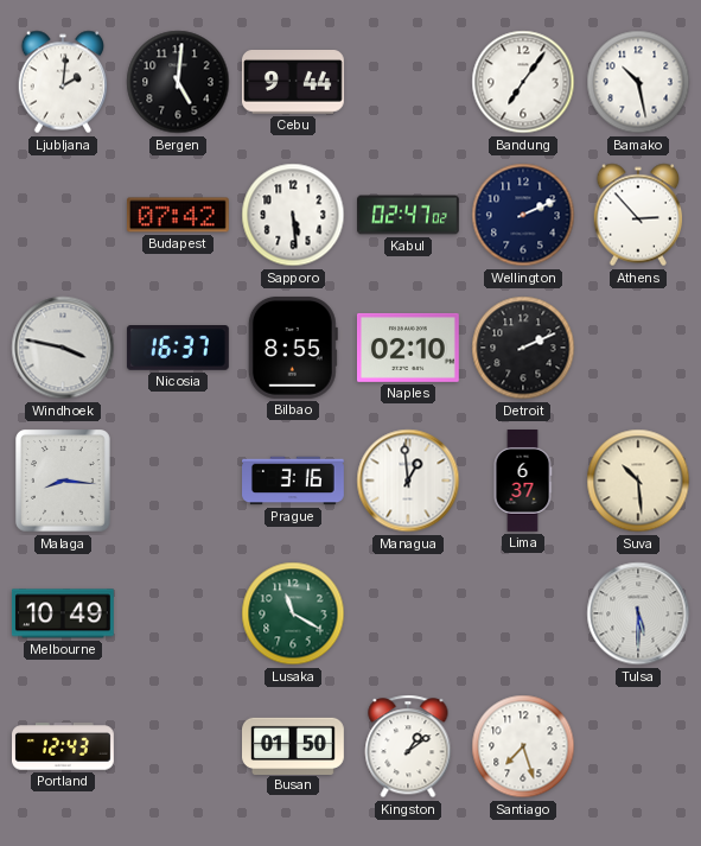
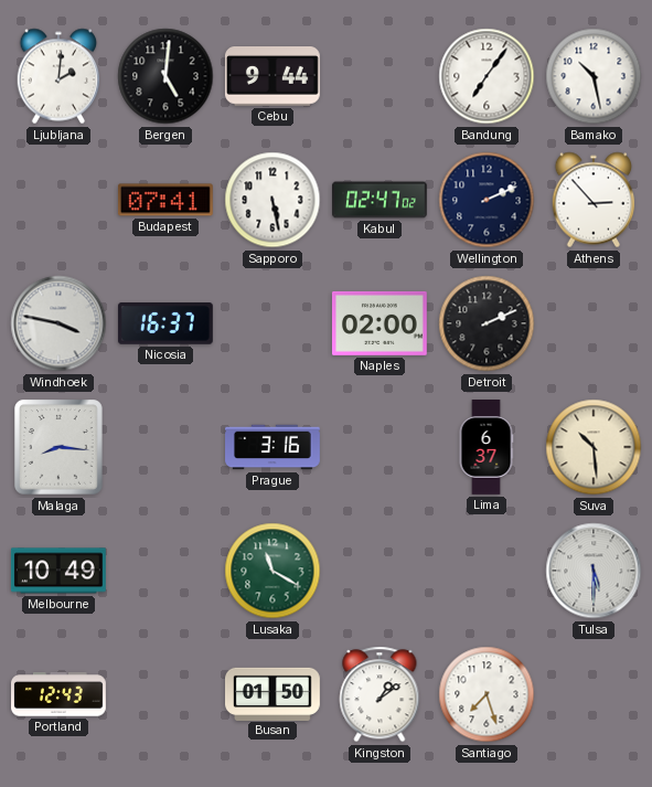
Budapest: 07:42 -> 07:41
Sapporo: 5:29 -> 5:28
Bilbao: 8:55 -> none
Naples: 02:10 -> 02:00
Managua: 12:59 -> none
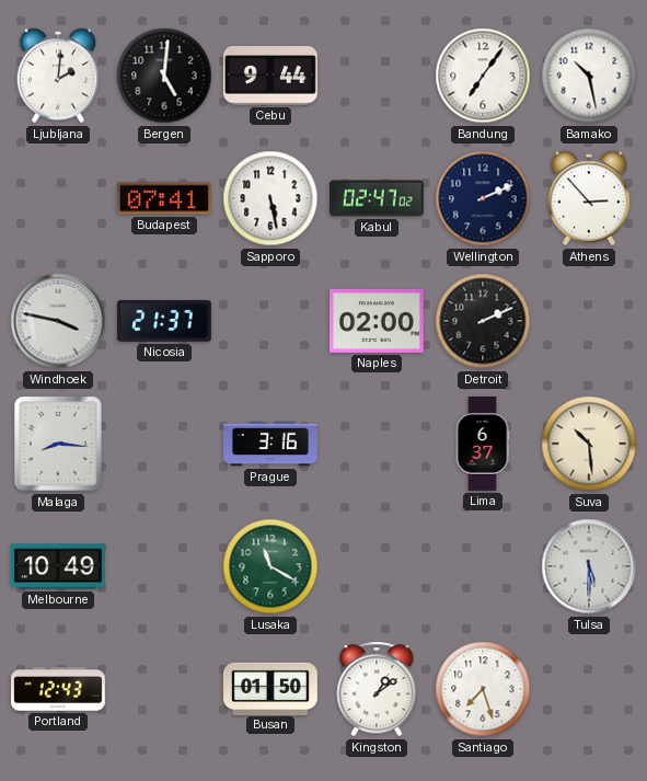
Nicosia: 16:37 -> 21:37
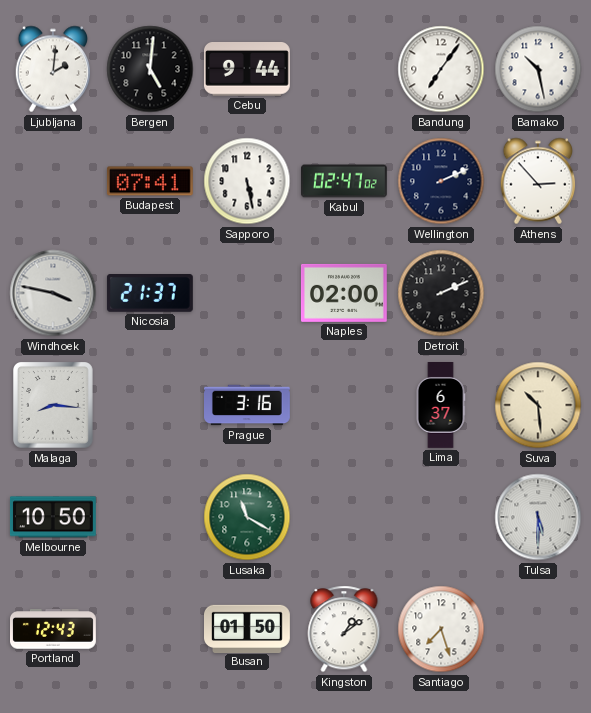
Melbourne: 10:49 -> 10:50
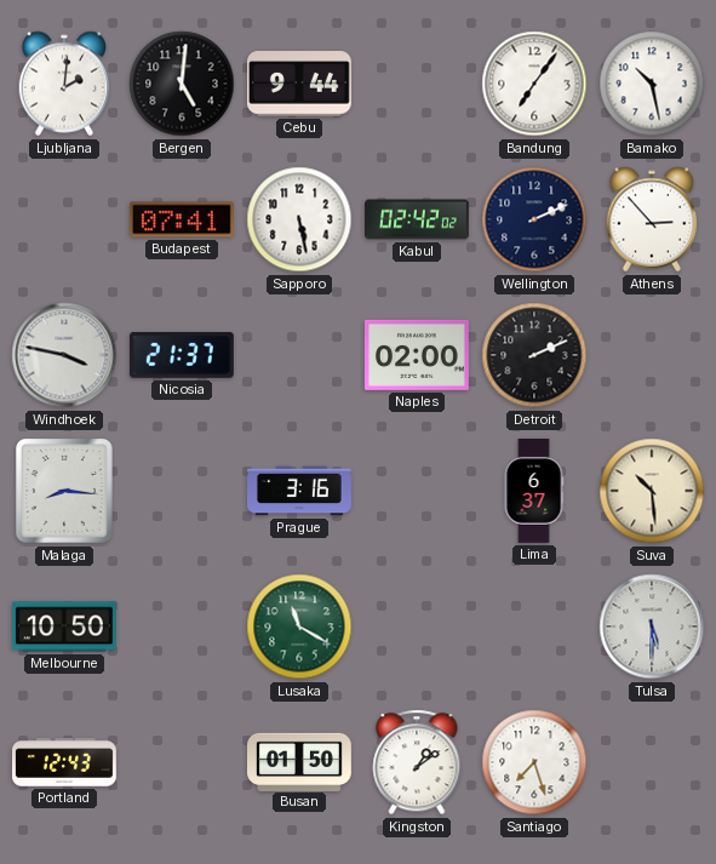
Kabul: 02:47 -> 02:42
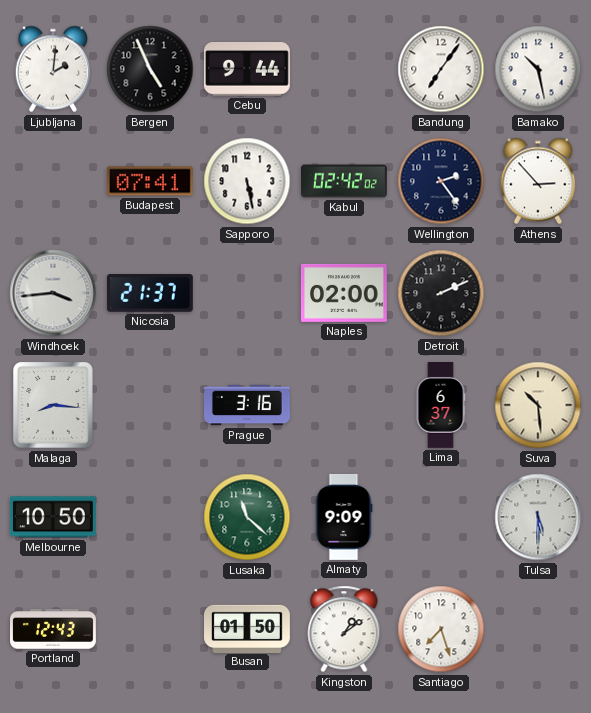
Bergen: 5:01 -> 4:56
Wellington: 2:11 -> 2:24
Windhoek: 3:47 -> 3:44
Lusaka: 11:20 -> 11:22
Almaty: none -> 9:09
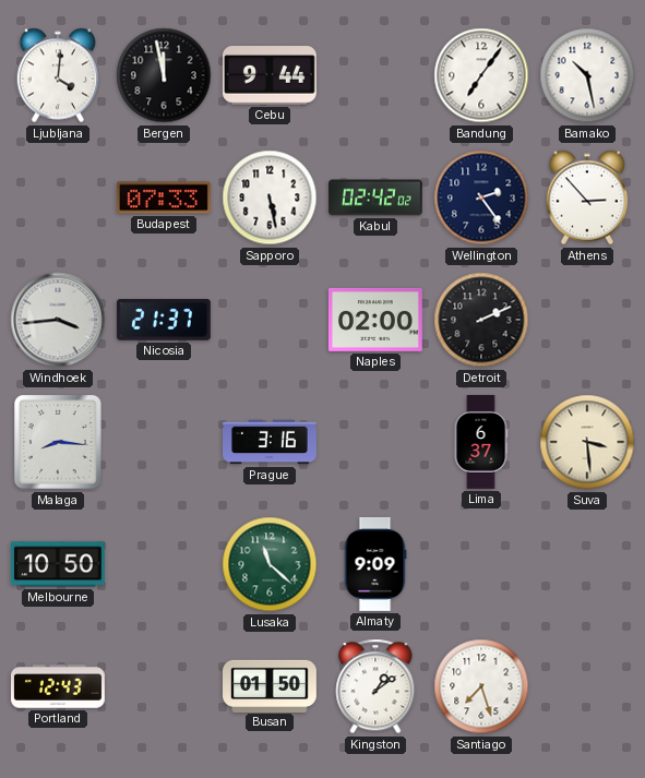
Ljubljana: 2:01 -> 4:01
Bergen: 4:56 -> 11:58
Budapest: 07:41 -> 07:33
Suva: 10:29 -> 3:29
Tulsa: 5:30 -> none
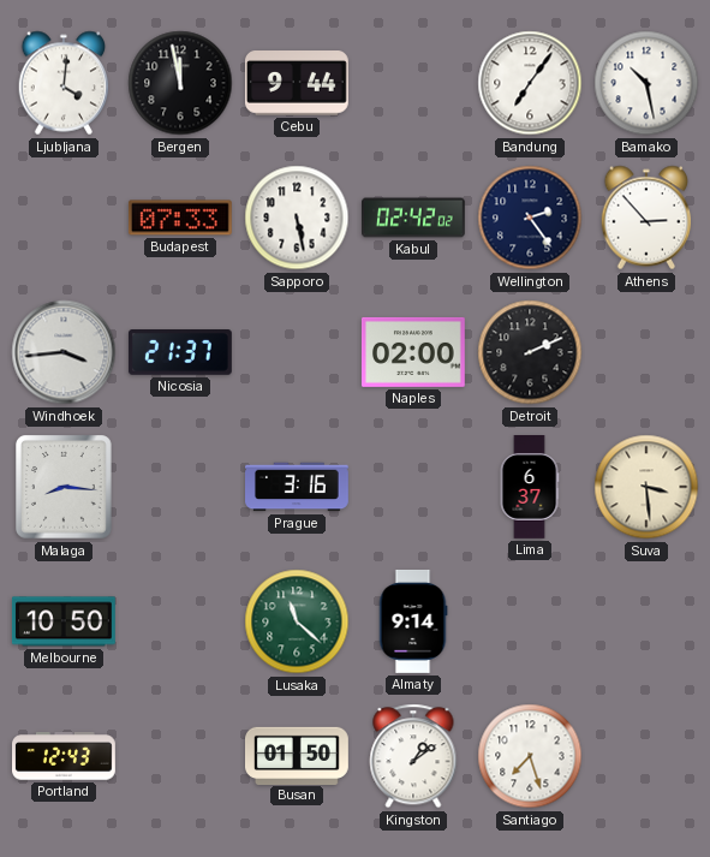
Almaty: 9:09 -> 9:14
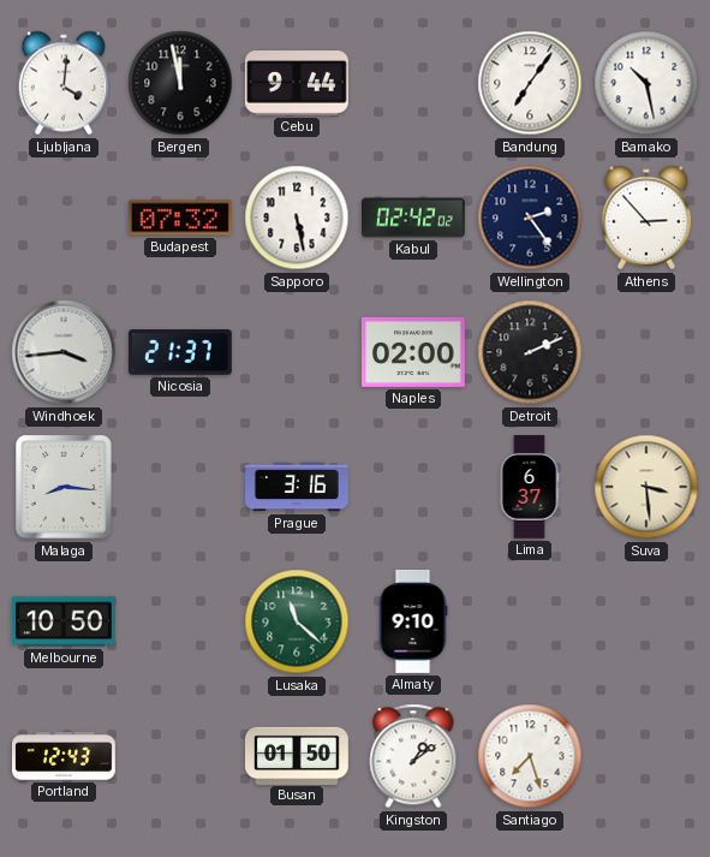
Budapest: 07:33 -> 07:32
Almaty: 9:14 -> 9:10
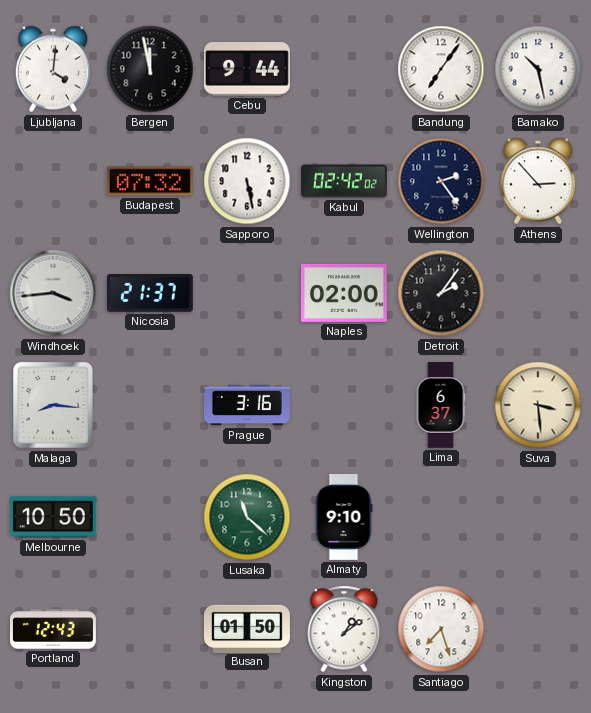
Detroit: 2:11 -> 2:06
